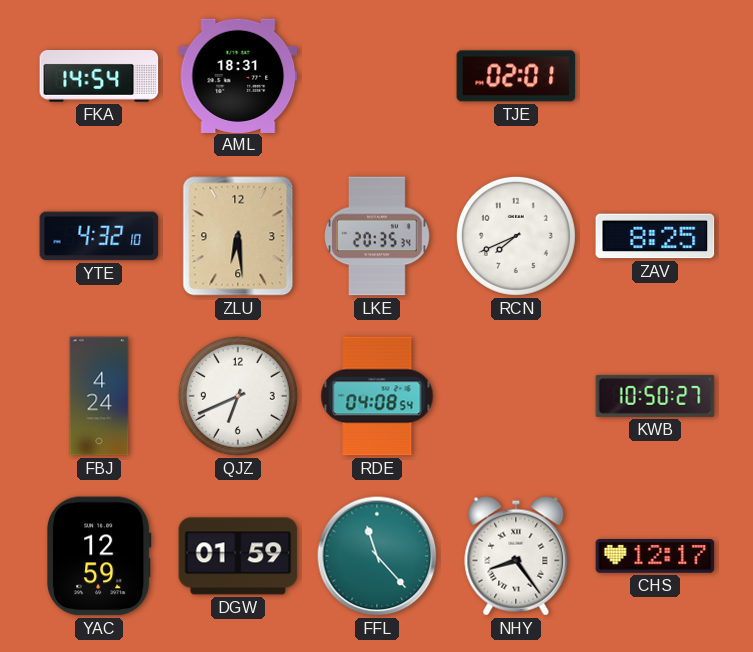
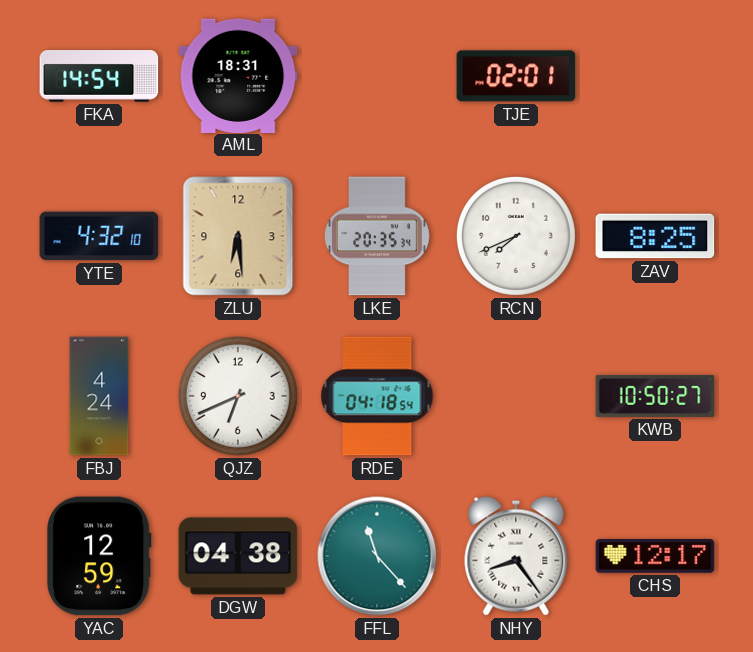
RDE: 04:08 -> 04:18
DGW: 01:59 -> 04:38
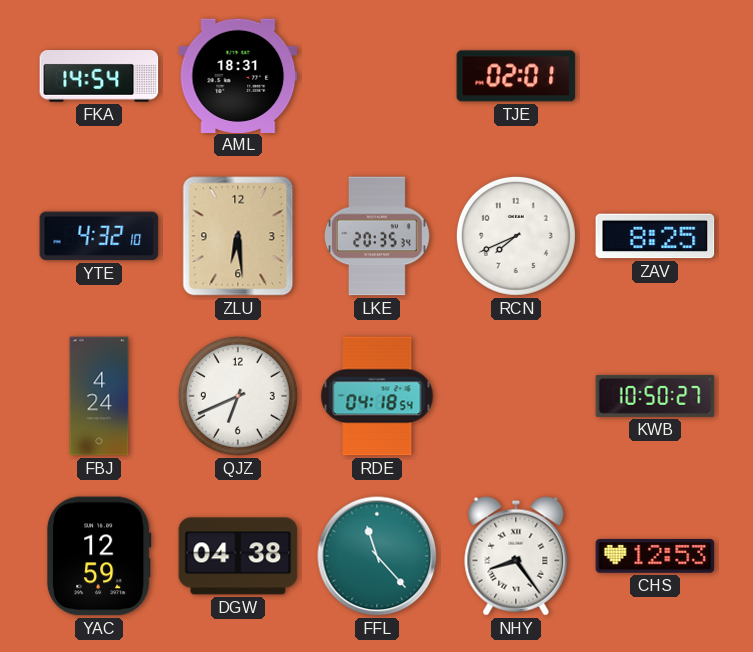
CHS: 12:17 -> 12:53
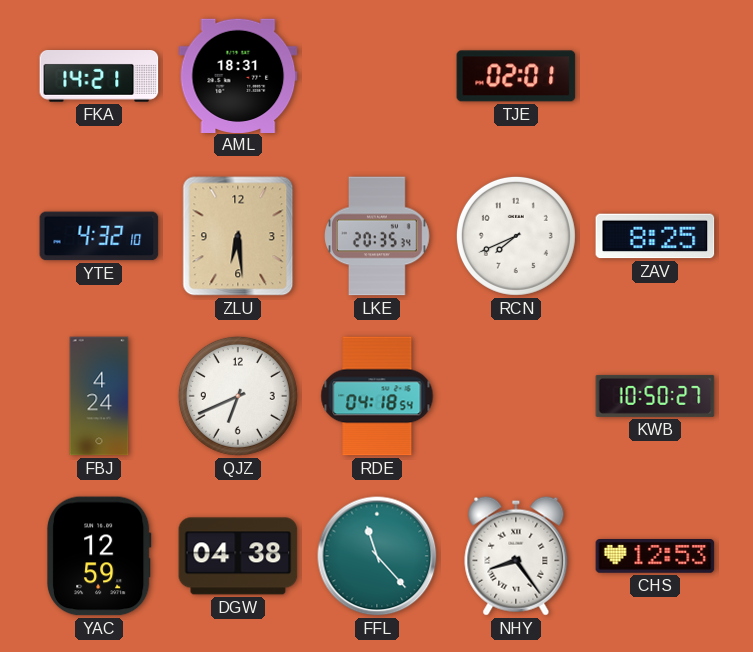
FKA: 14:54 -> 14:21
